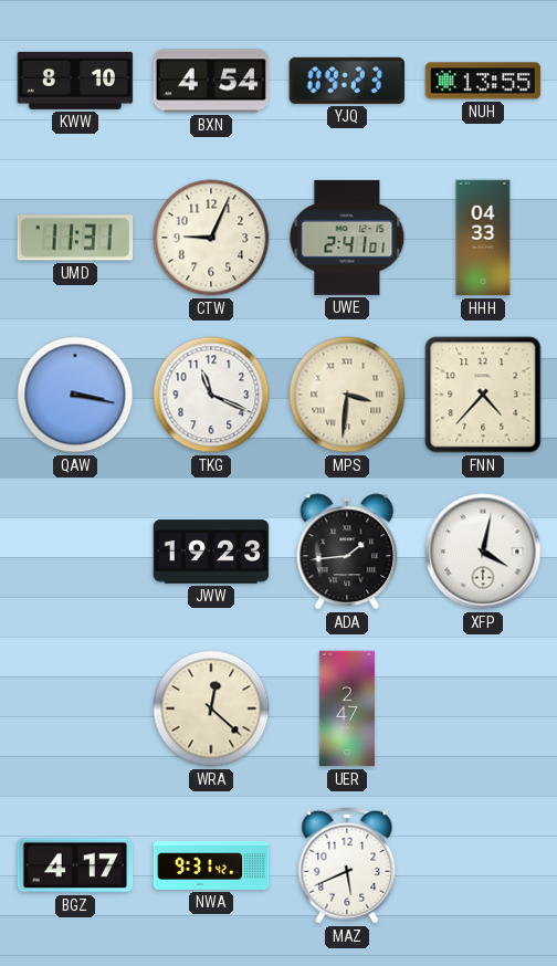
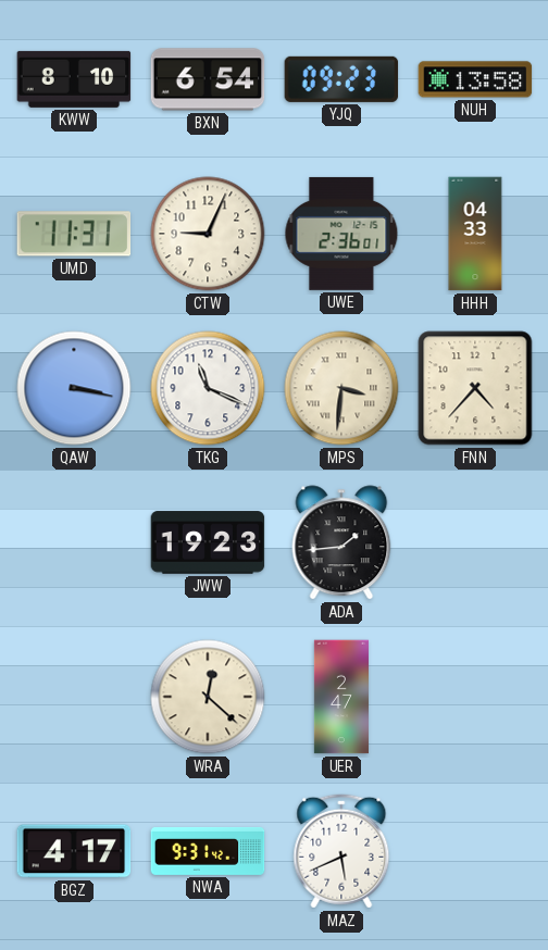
BXN: 4:54 -> 6:54
NUH: 13:55 -> 13:58
UWE: 2:41 -> 2:36
XFP: 4:02 -> none
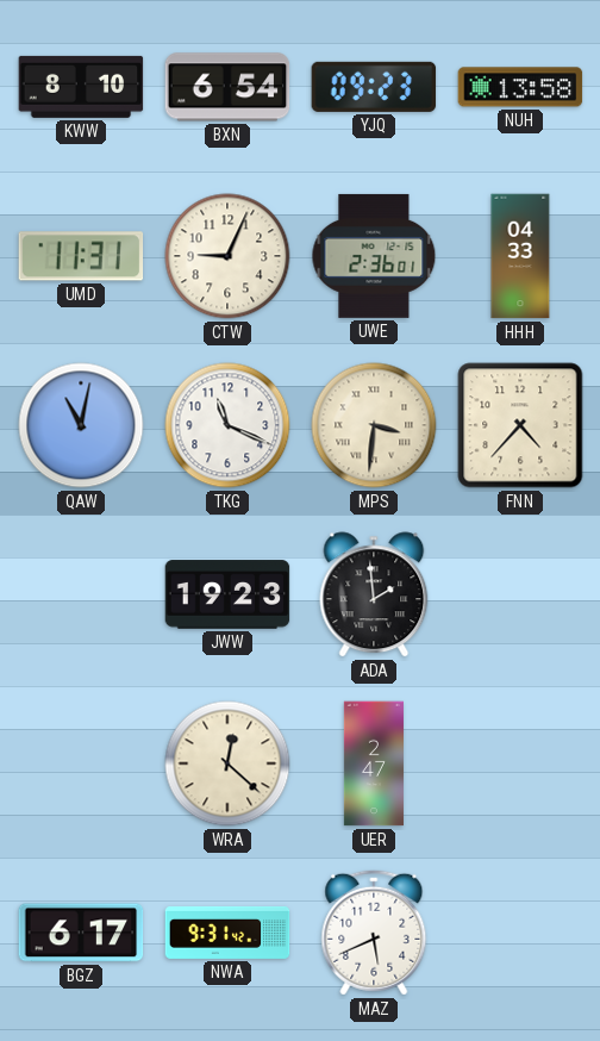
QAW: 3:17 -> 11:02
ADA: 1:44 -> 1:59
BGZ: 4:17 -> 6:17
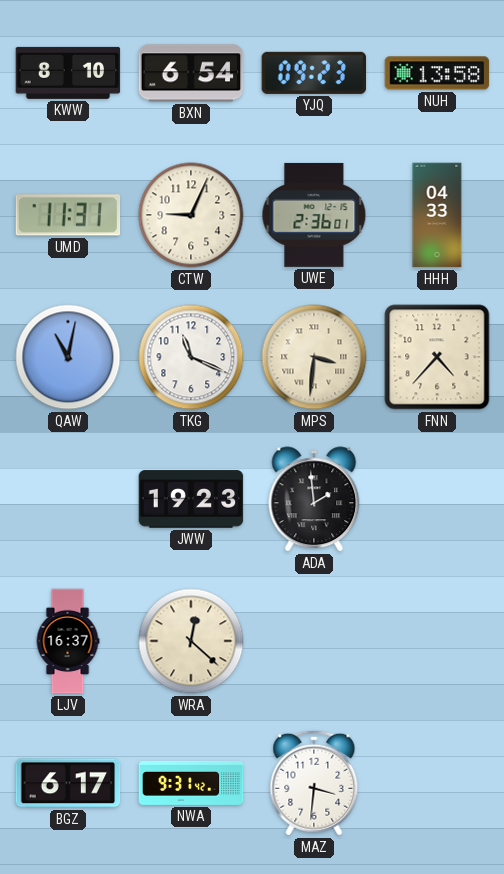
LJV: none -> 16:37
UER: 2:47 -> none
MAZ: 5:41 -> 3:31
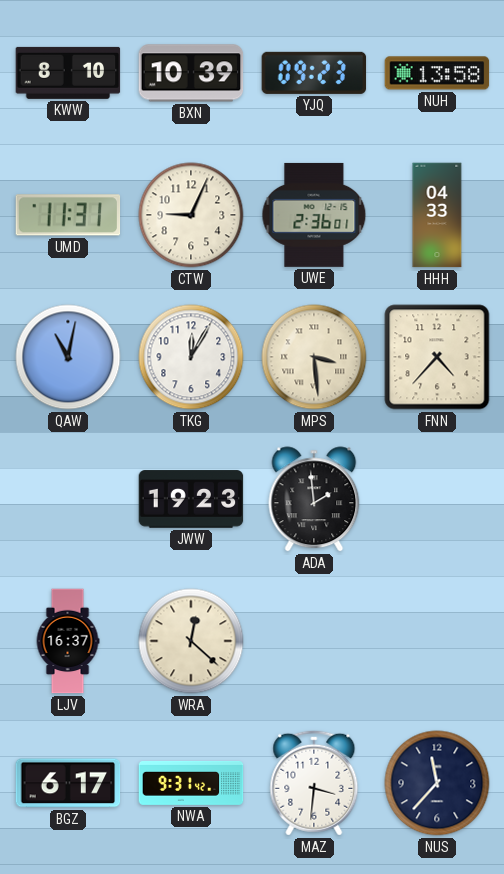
BXN: 6:54 -> 10:39
TKG: 11:19 -> 12:05
MPS: 3:31 -> 3:29
NUS: none -> 11:37
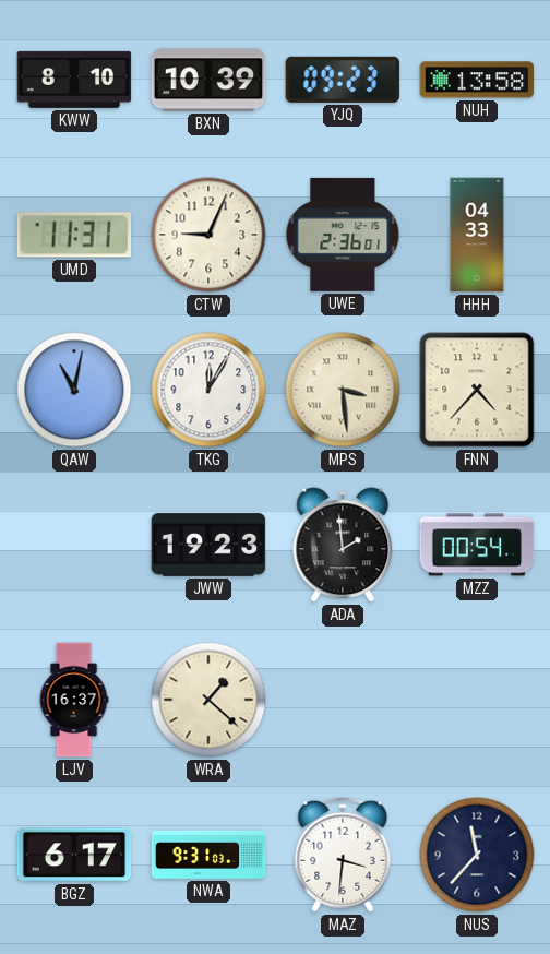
MZZ: none -> 00:54
WRA: 12:22 -> 1:22
NWA: 9:31:42 -> 9:31:03
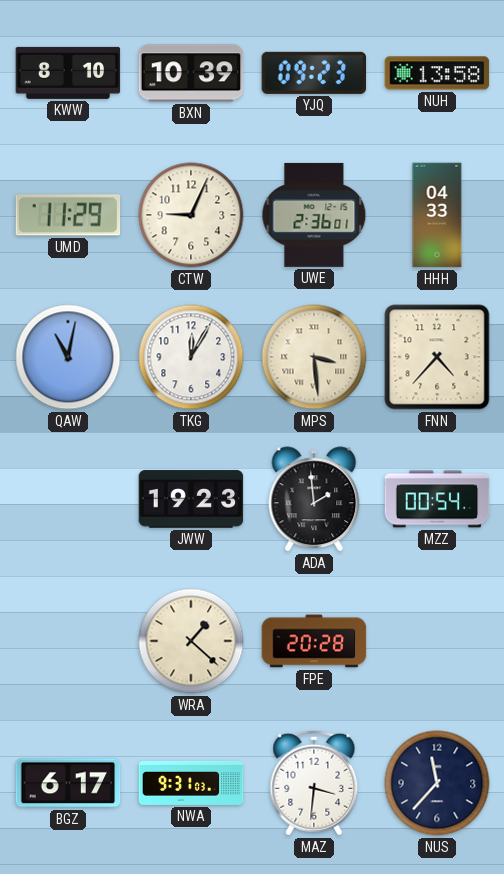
UMD: 11:31 -> 11:29
LJV: 16:37 -> none
FPE: none -> 20:28
